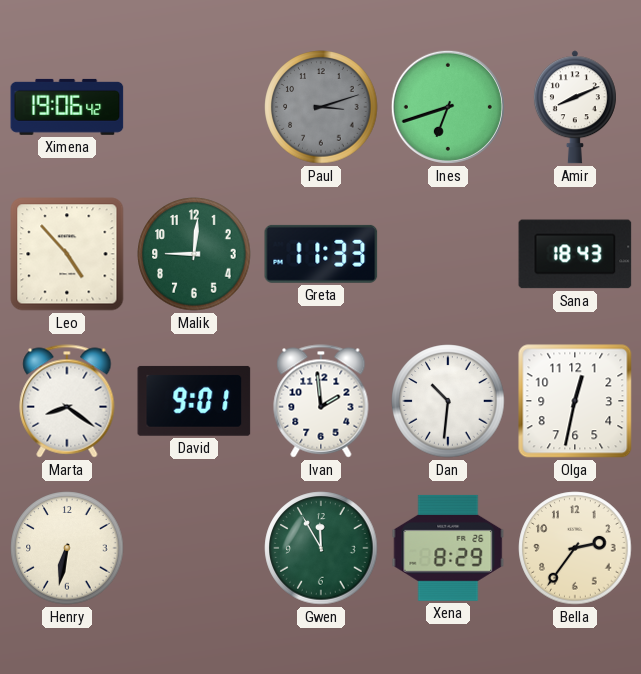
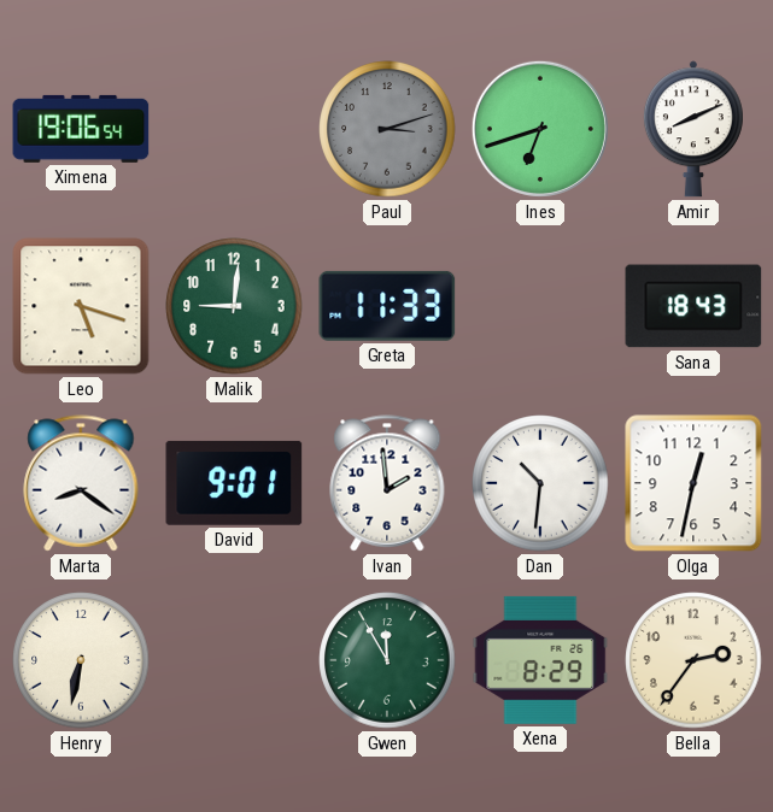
Ximena: 19:06:42 -> 19:06:54
Leo: 4:53 -> 5:18
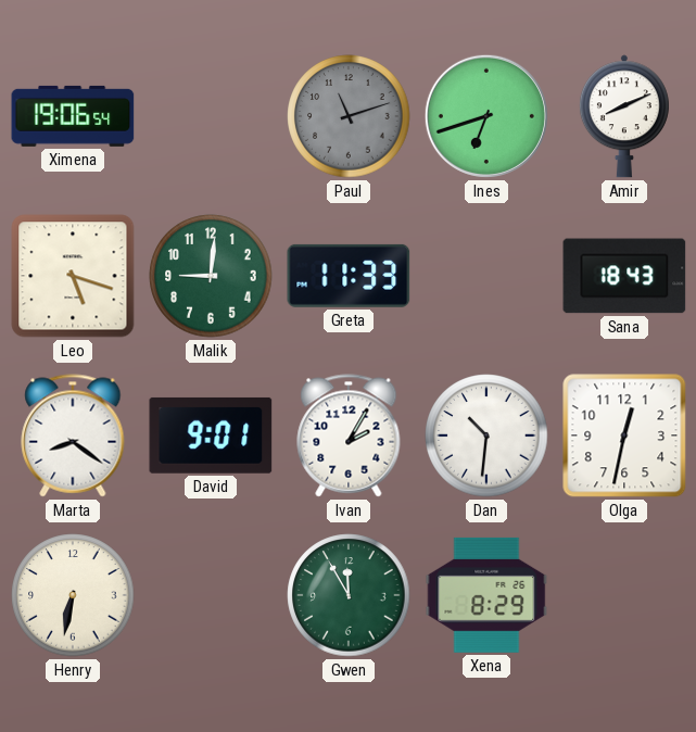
Paul: 3:12 -> 11:12
Ivan: 1:59 -> 2:05
Bella: 2:36 -> none
